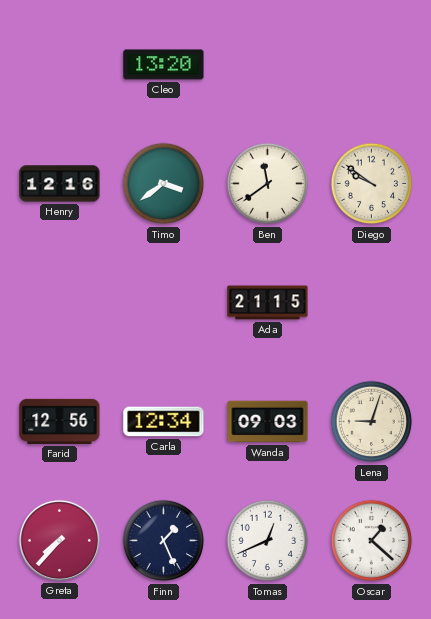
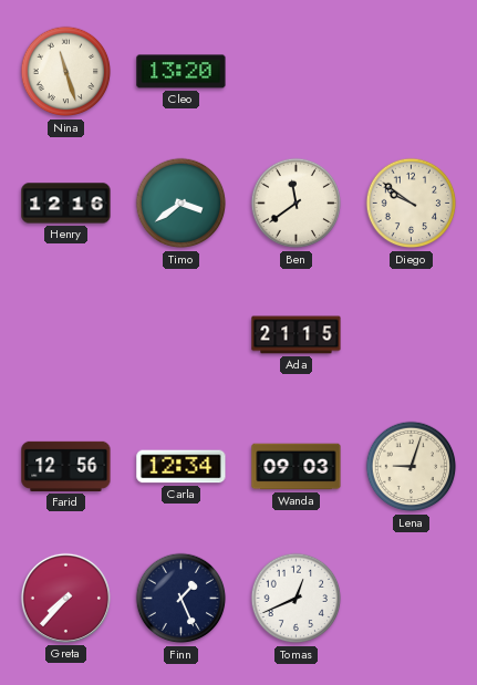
Nina: none -> 11:27
Oscar: 1:22 -> none
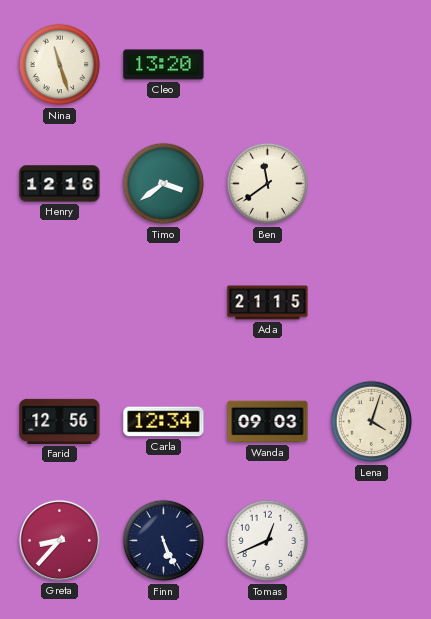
Diego: 9:51 -> none
Lena: 9:03 -> 4:03
Greta: 7:37 -> 8:37
Finn: 1:26 -> 5:26
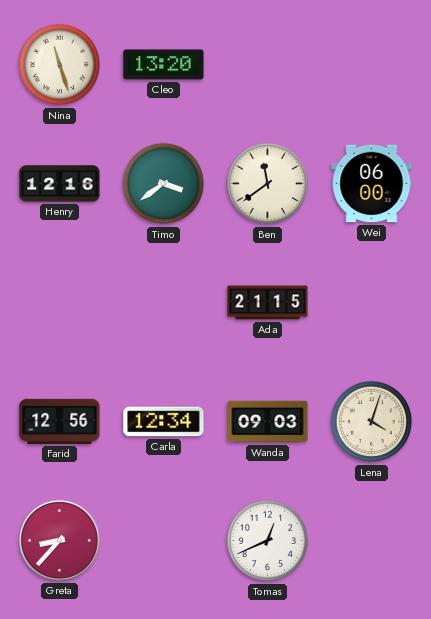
Wei: none -> 06:00
Finn: 5:26 -> none
